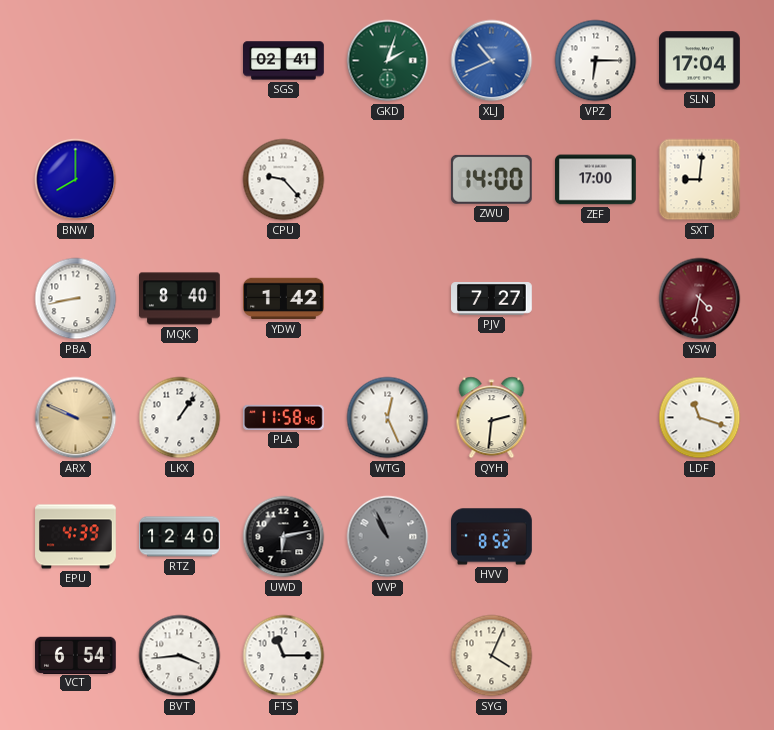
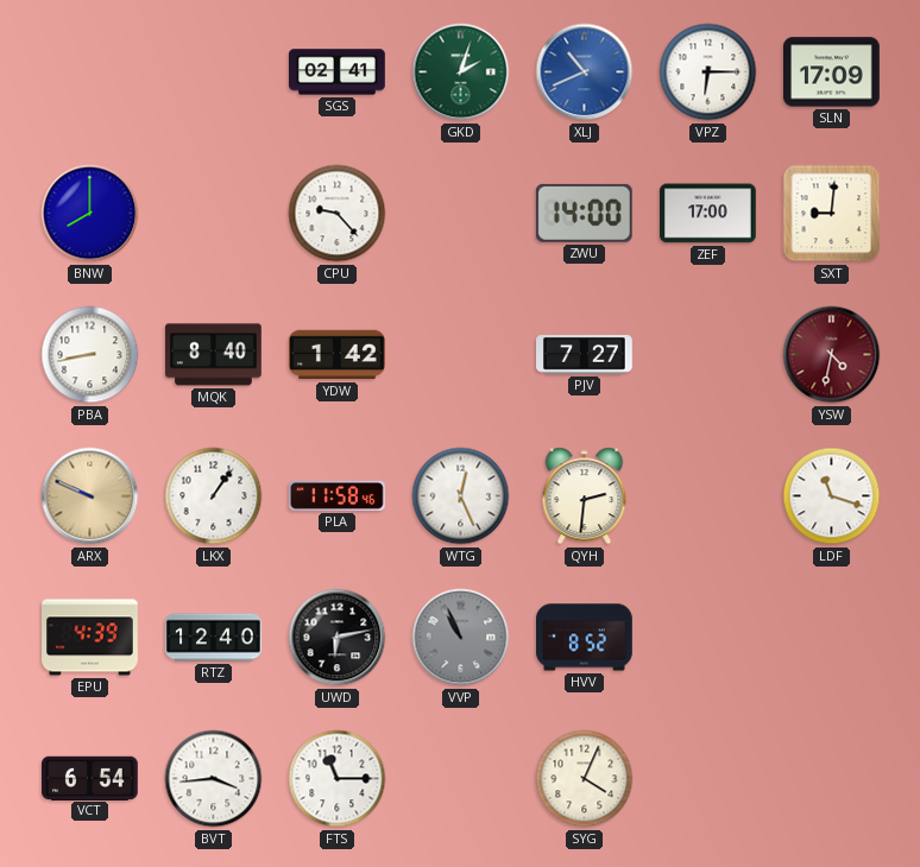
SLN: 17:04 -> 17:09
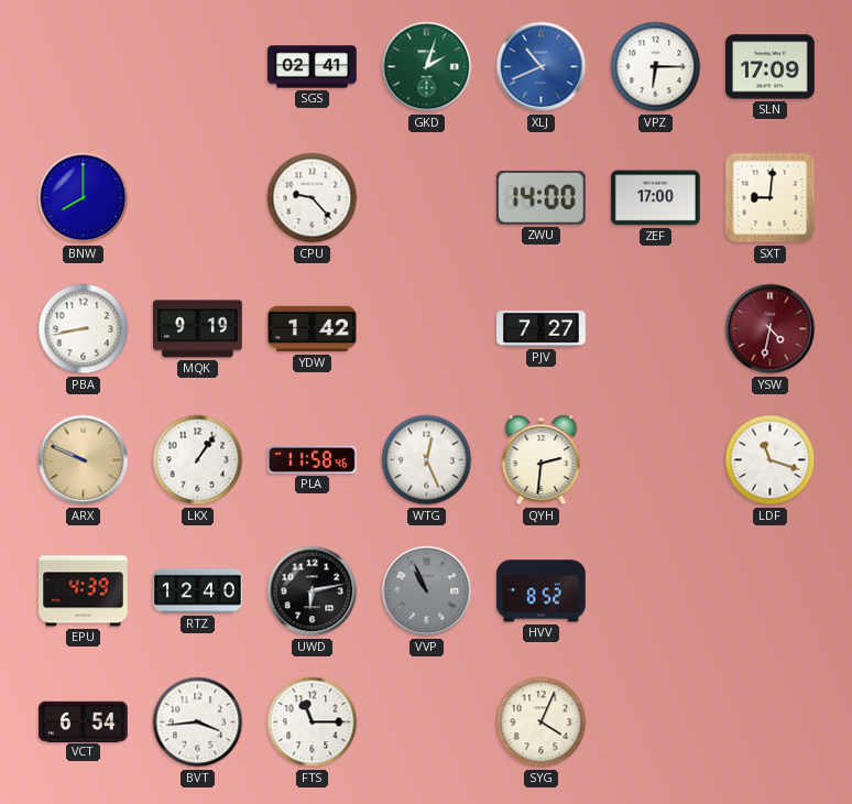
MQK: 8:40 -> 9:19
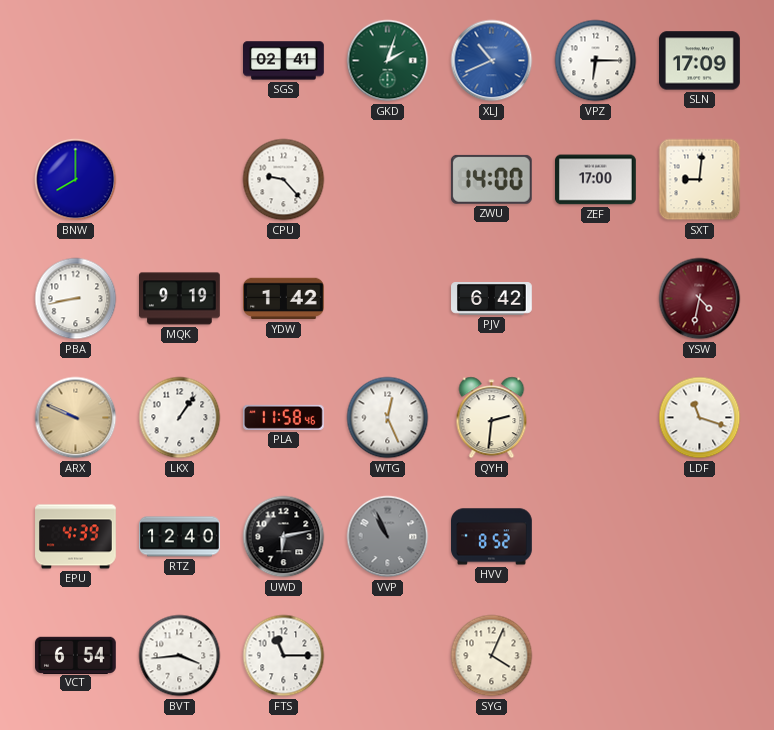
PJV: 7:27 -> 6:42
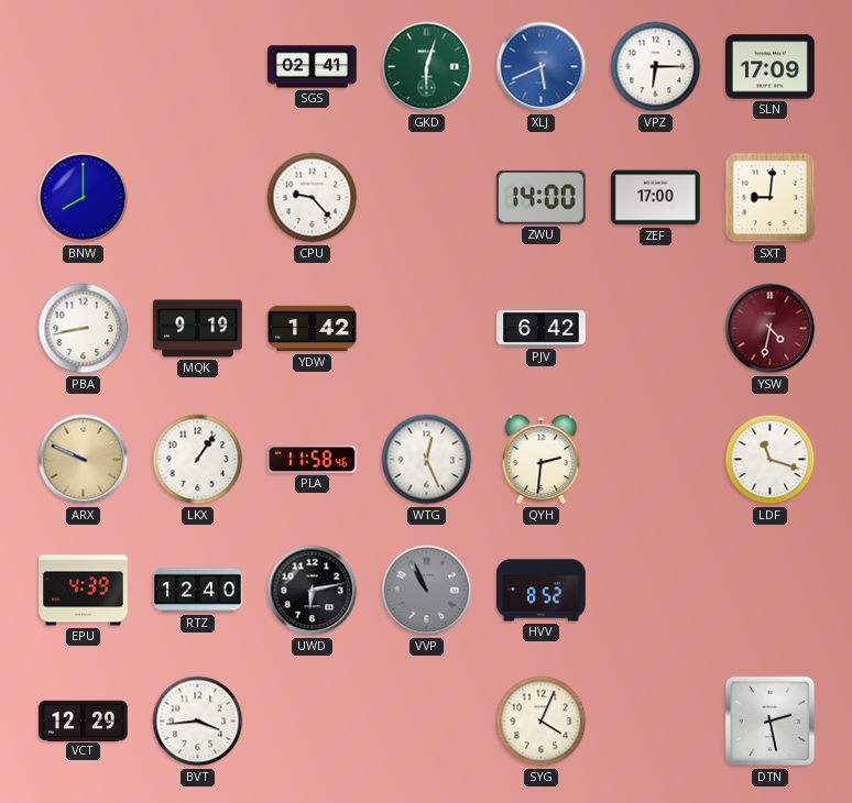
GKD: 2:03 -> 6:03
XLJ: 10:41 -> 5:41
VCT: 6:54 -> 12:29
FTS: 11:15 -> none
DTN: none -> 2:28
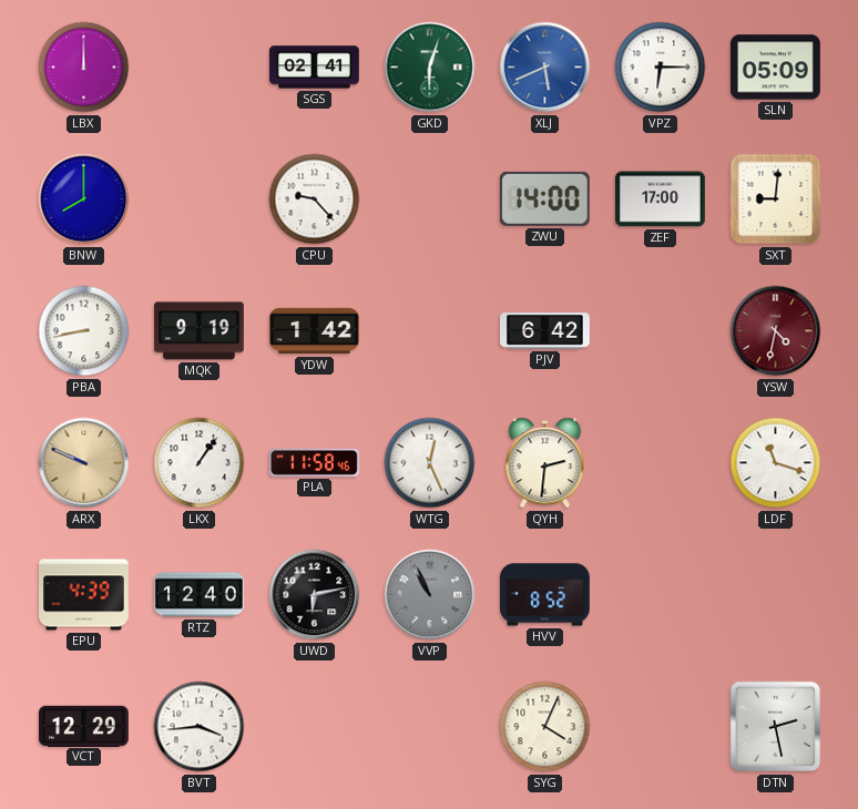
LBX: none -> 12:00
SLN: 17:09 -> 05:09
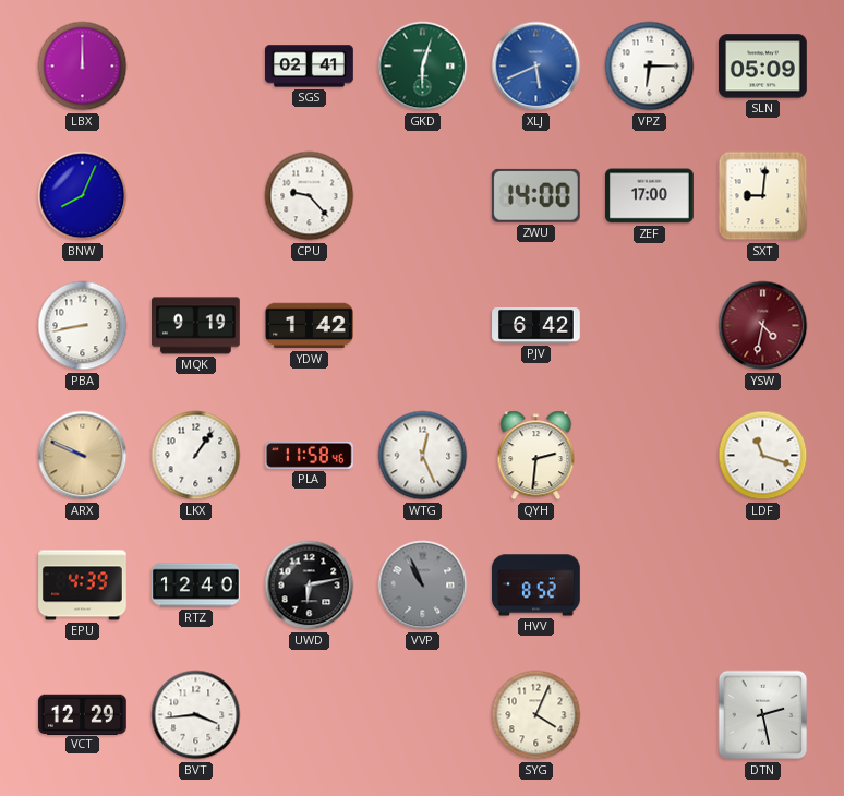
BNW: 8:00 -> 8:04
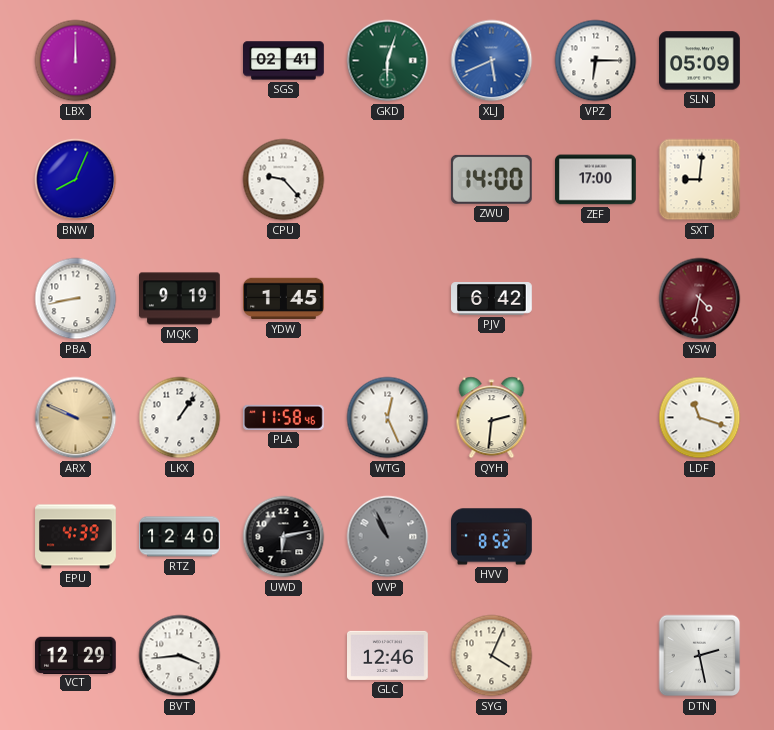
YDW: 1:42 -> 1:45
GLC: none -> 12:46
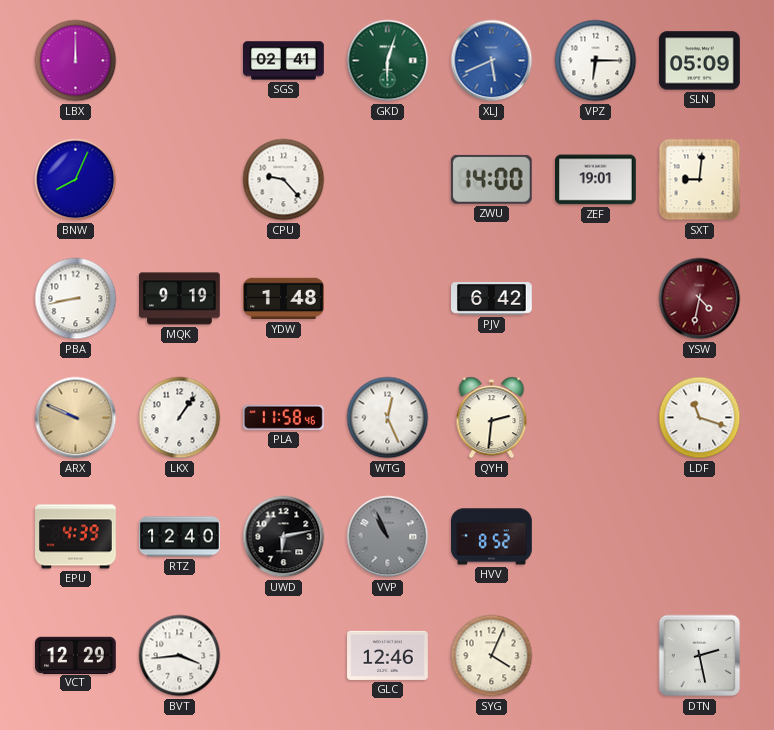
ZEF: 17:00 -> 19:01
YDW: 1:45 -> 1:48
